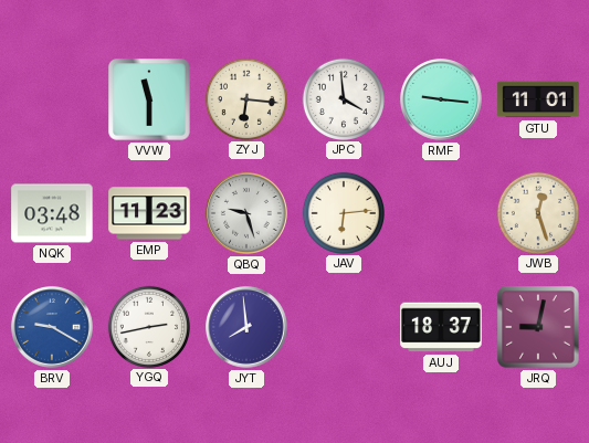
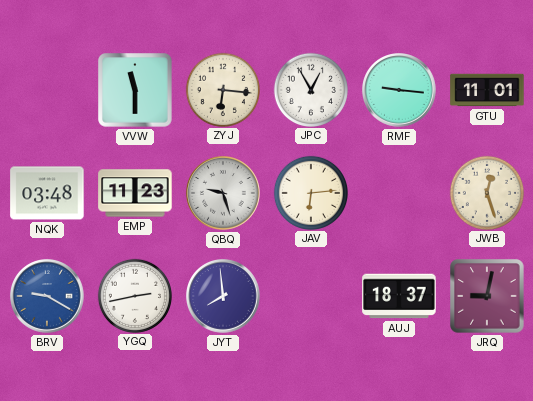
JPC: 3:59 -> 12:55
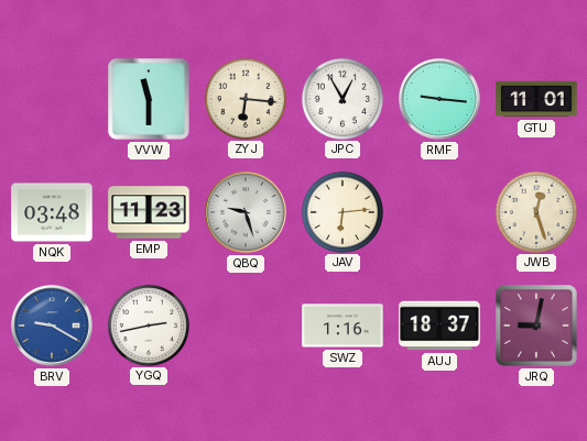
JYT: 7:59 -> none
SWZ: none -> 1:16
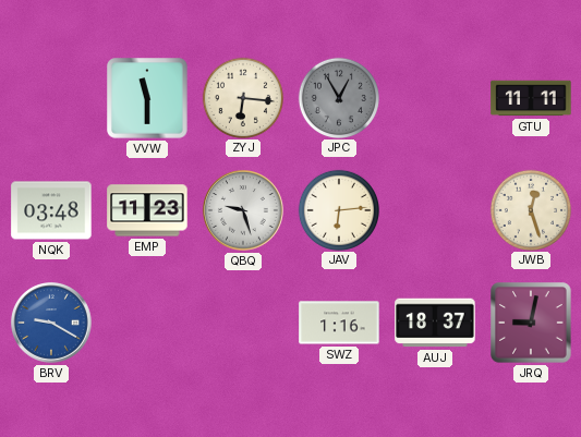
JPC dial: white -> grey
RMF: 9:16 -> none
GTU: 11:01 -> 11:11
YGQ: 2:43 -> none
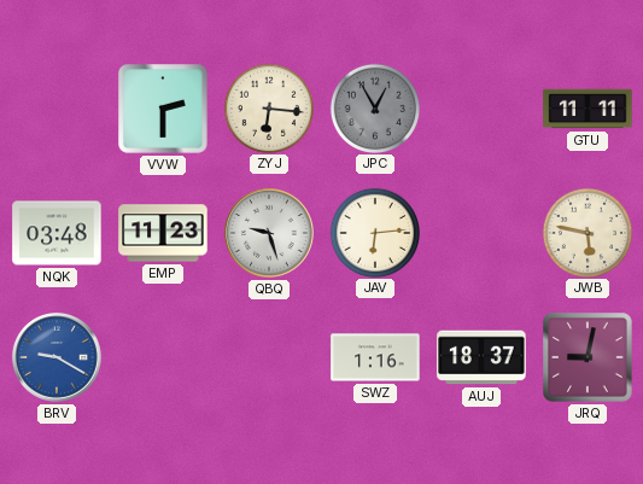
VVW: 11:30 -> 2:30
JWB: 12:27 -> 5:47
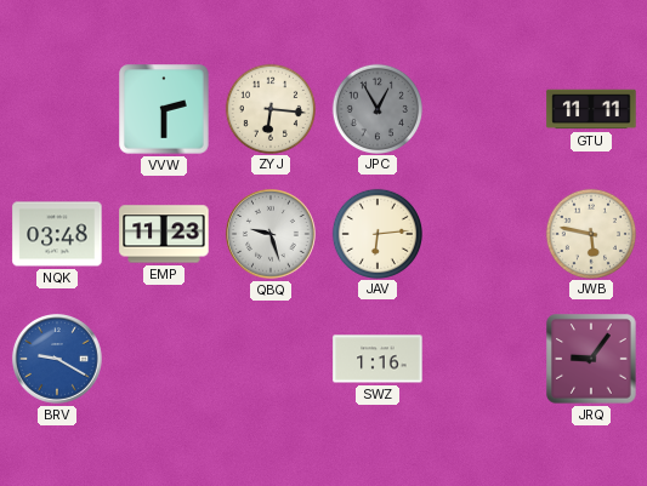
AUJ: 18:37 -> none
JRQ: 9:02 -> 9:06
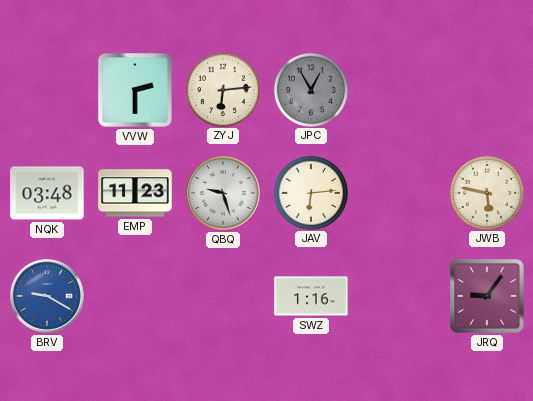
ZYJ: 6:16 -> 6:14
GTU: 11:11 -> none
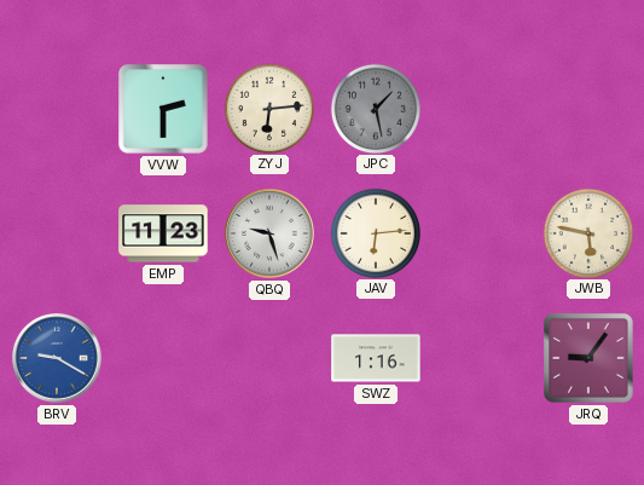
JPC: 12:55 -> 1:28
NQK: 03:48 -> none
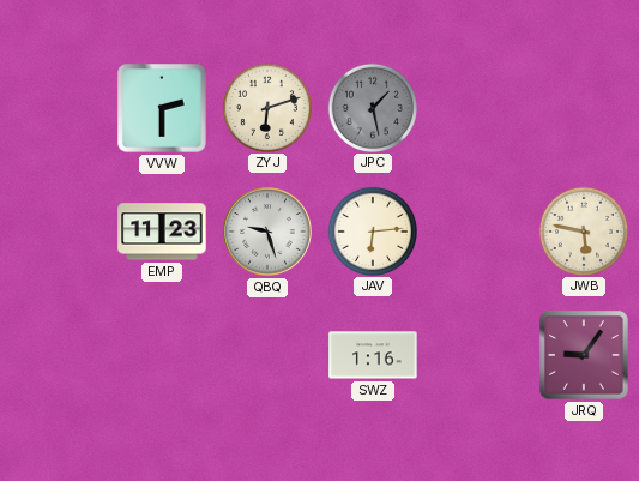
ZYJ: 6:14 -> 6:12
BRV: 9:20 -> none
